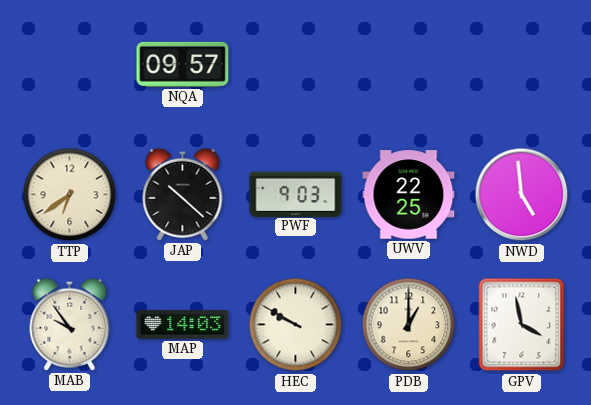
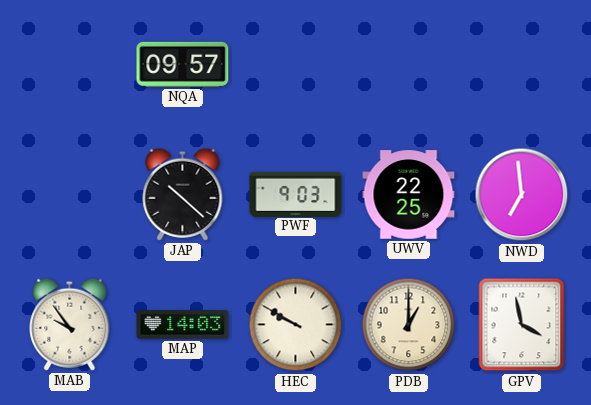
TTP: 6:39 -> none
NWD: 4:59 -> 6:59
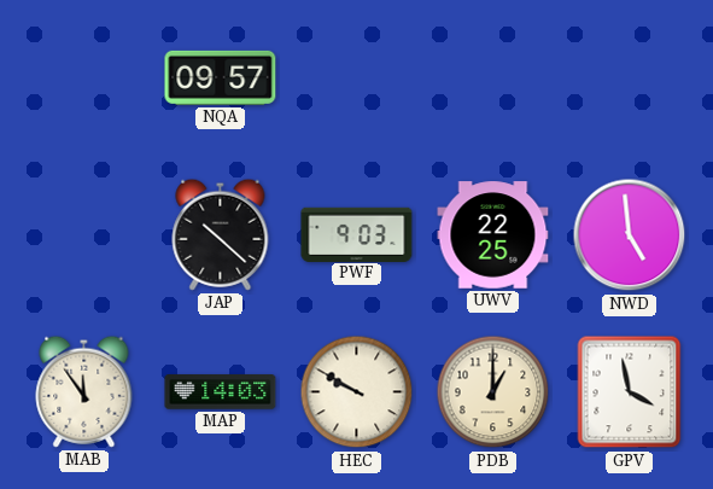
NWD: 6:59 -> 4:59
MAB: 9:54 -> 11:54
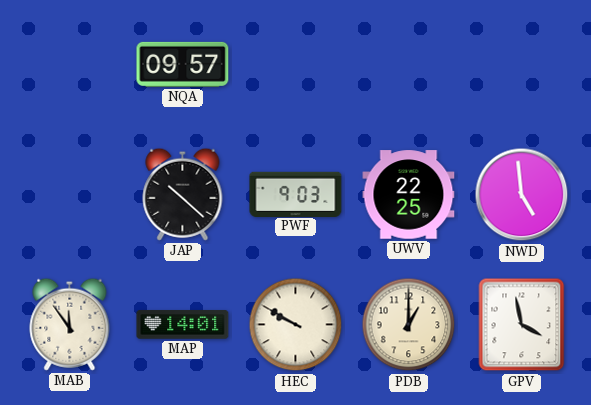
MAP: 14:03 -> 14:01
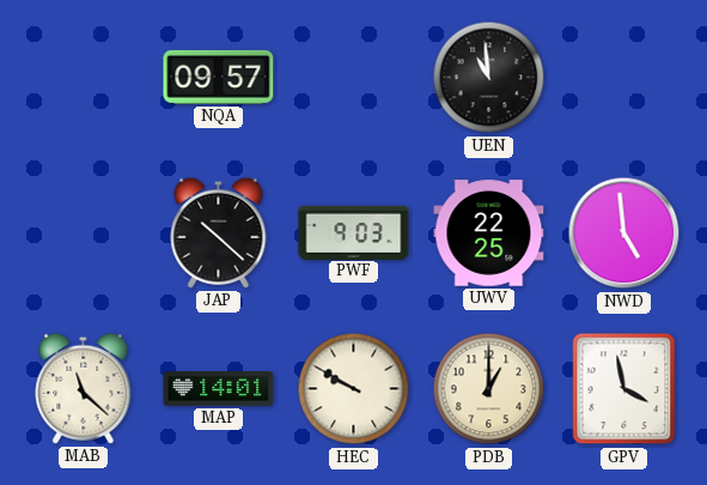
UEN: none -> 10:59
MAB: 11:54 -> 11:22
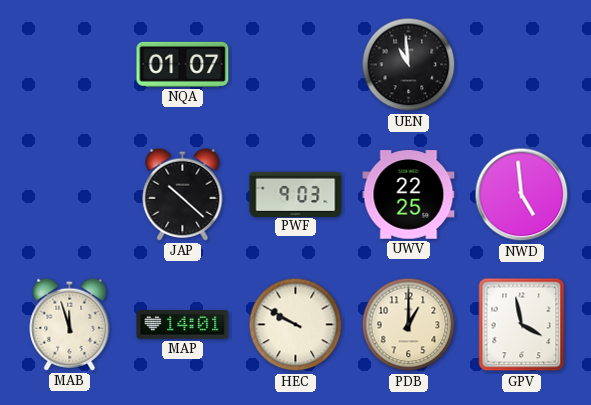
NQA: 09:57 -> 01:07
MAB: 11:22 -> 11:57
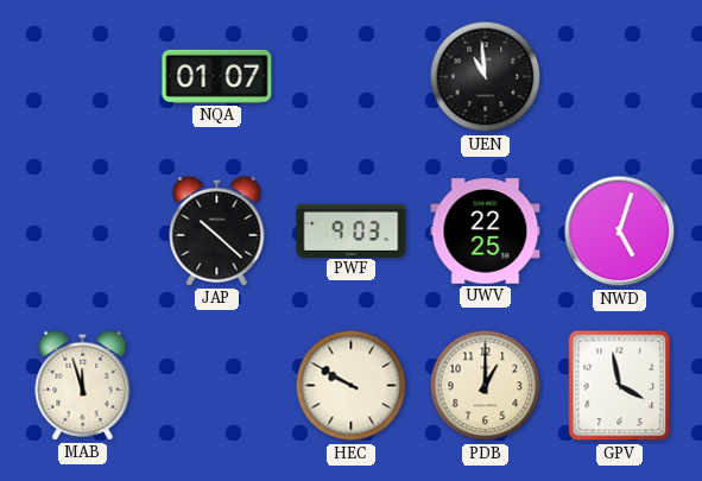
NWD: 4:59 -> 5:03
MAP: 14:01 -> none
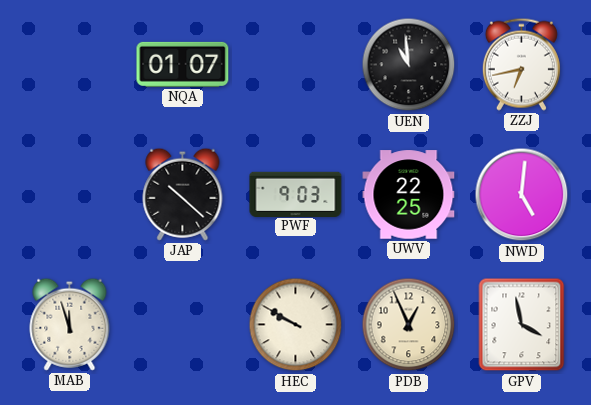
ZZJ: none -> 6:43
NWD: 5:03 -> 5:01
PDB: 1:00 -> 12:56
